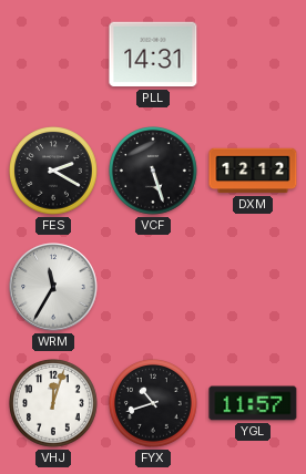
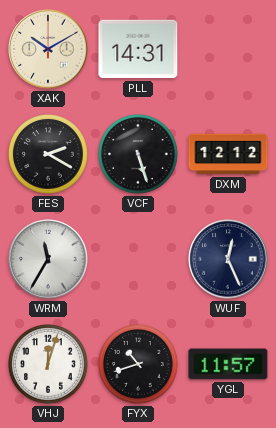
XAK: none -> 10:10
WUF: none -> 12:26
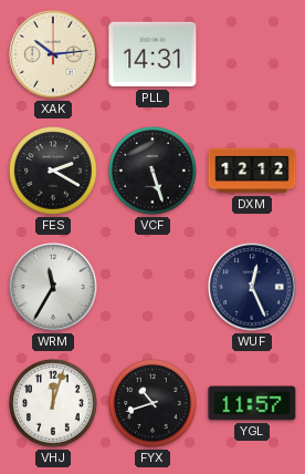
XAK: 10:10 -> 10:14
